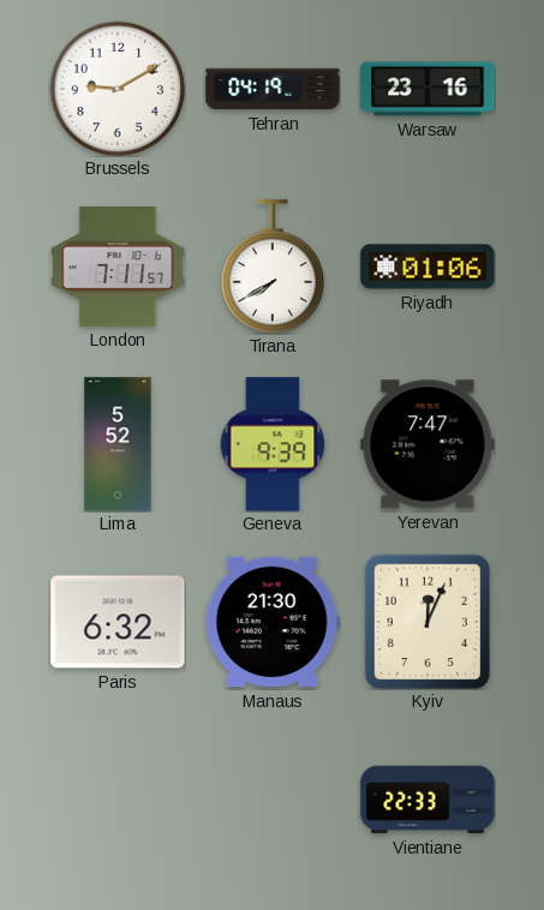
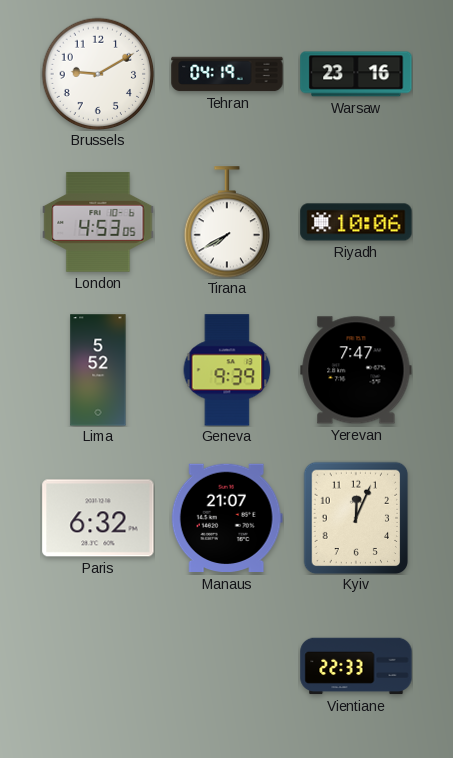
London: 7:11 -> 4:53
Riyadh: 01:06 -> 10:06
Manaus: 21:30 -> 21:07
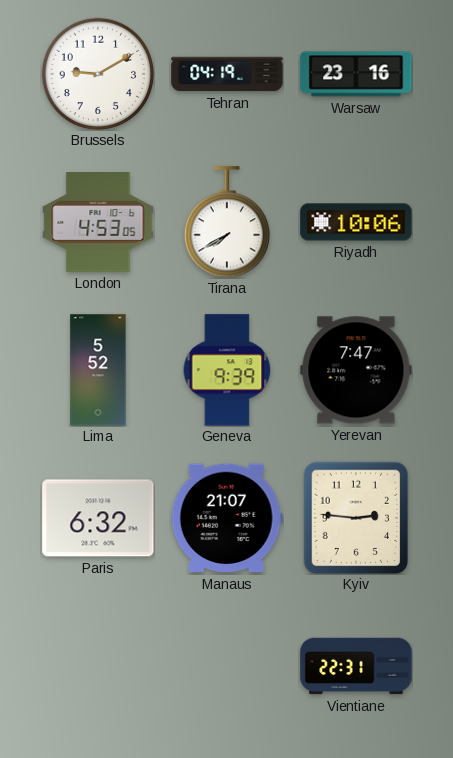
Kyiv: 12:04 -> 2:46
Vientiane: 22:33 -> 22:31
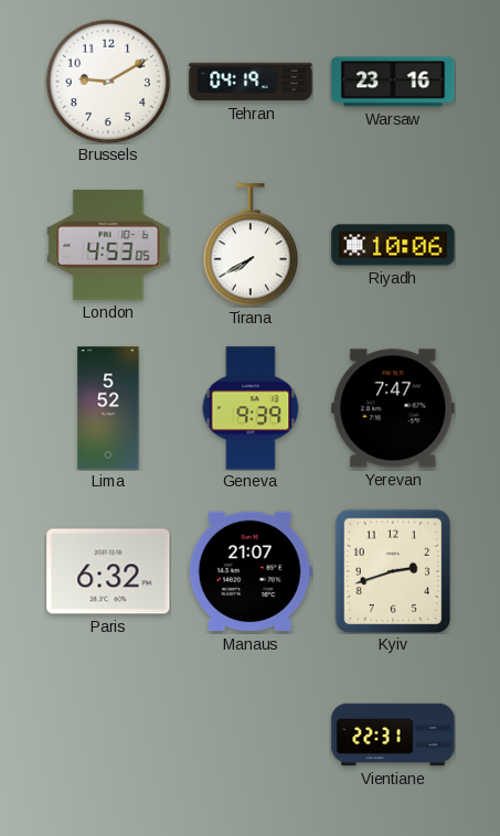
Kyiv: 2:46 -> 2:42
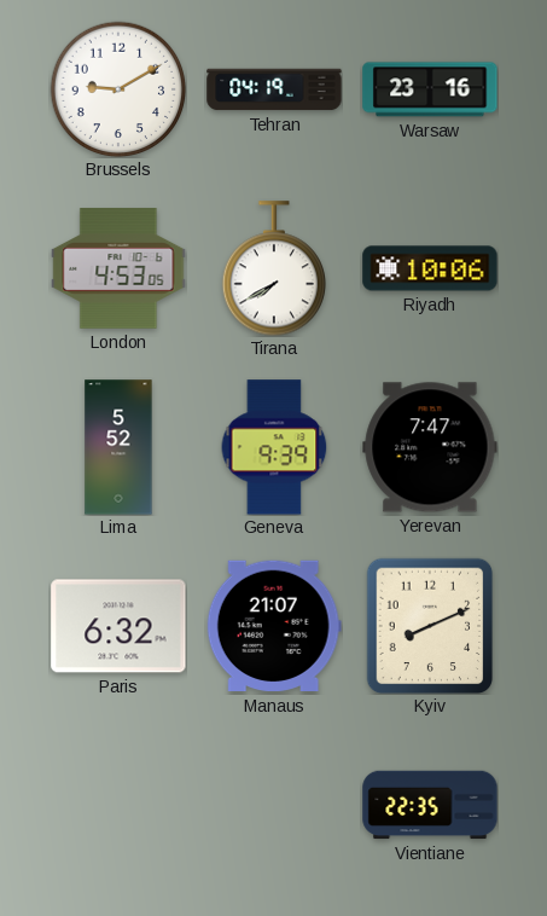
Kyiv: 2:42 -> 8:11
Vientiane: 22:31 -> 22:35
